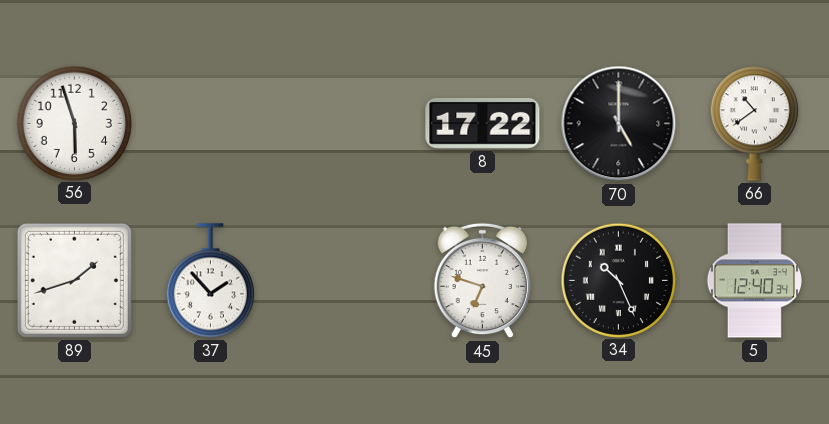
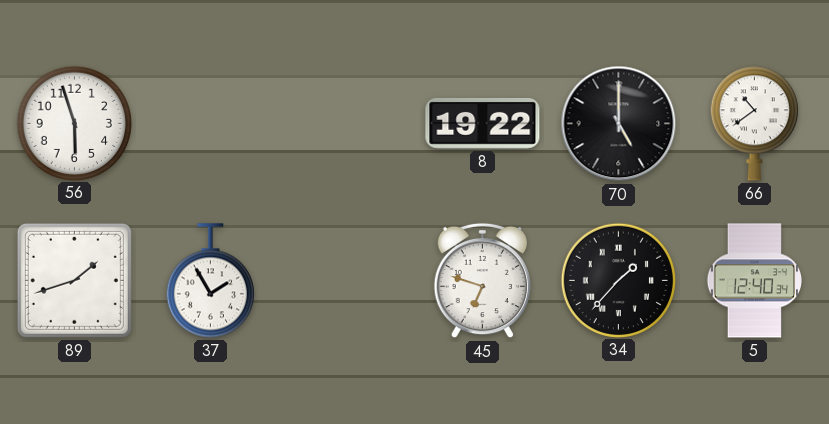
8: 17:22 -> 19:22
37: 1:53 -> 1:55
34: 10:26 -> 1:37
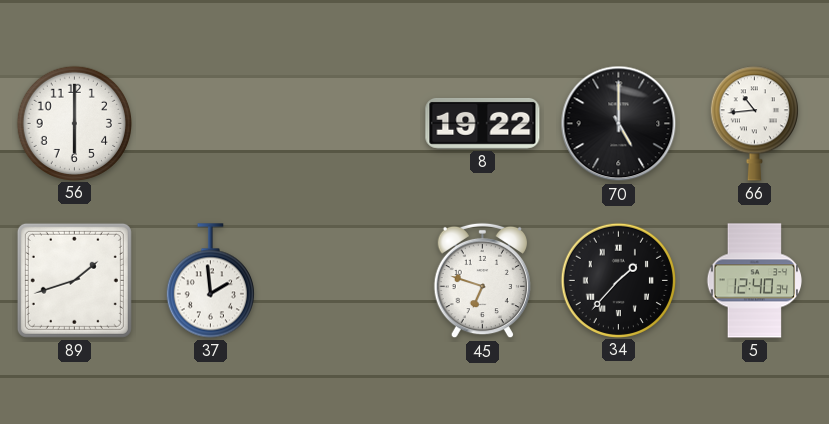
56: 5:57 -> 6:00
66: 10:39 -> 10:44
37: 1:55 -> 1:59
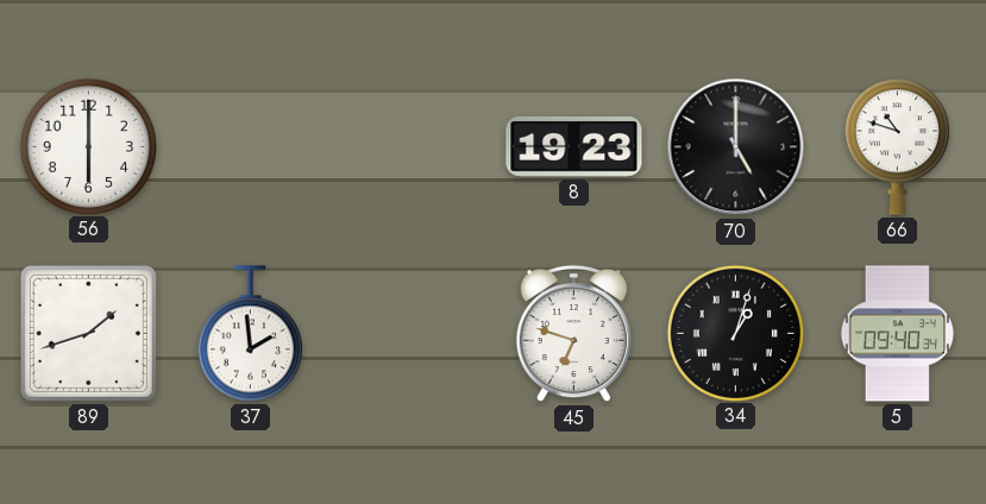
8: 19:22 -> 19:23
66: 10:44 -> 10:48
34: 1:37 -> 1:03
5: 12:40 -> 09:40
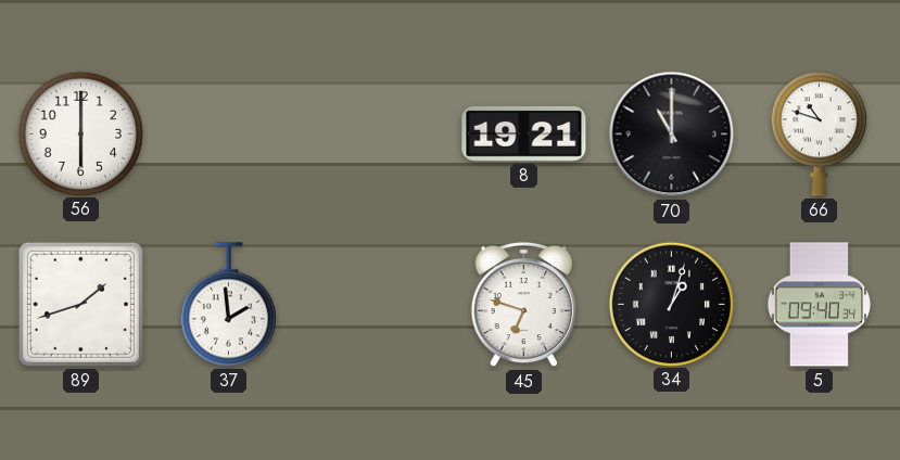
8: 19:23 -> 19:21
70: 5:00 -> 11:00
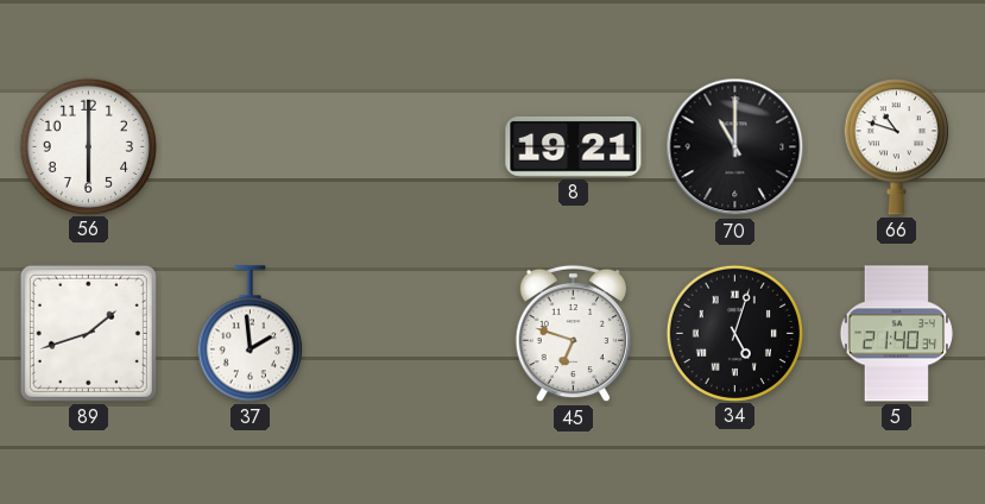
34: 1:03 -> 5:03
5: 09:40 -> 21:40
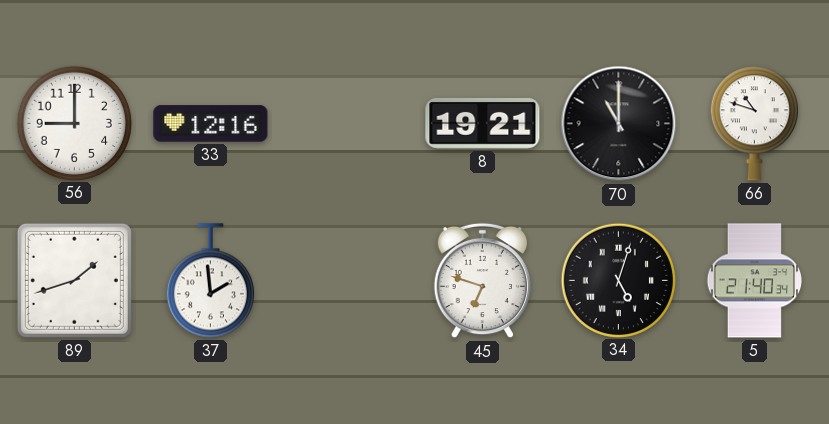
56: 6:00 -> 9:00
33: none -> 12:16
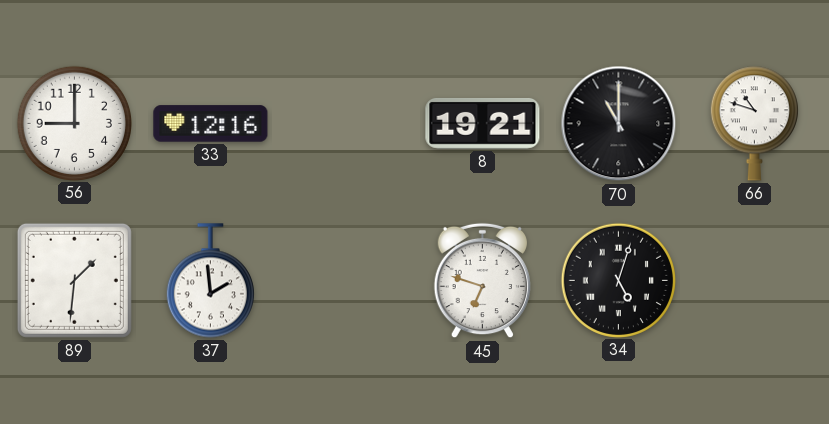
89: 1:42 -> 1:31
5: 21:40 -> none
